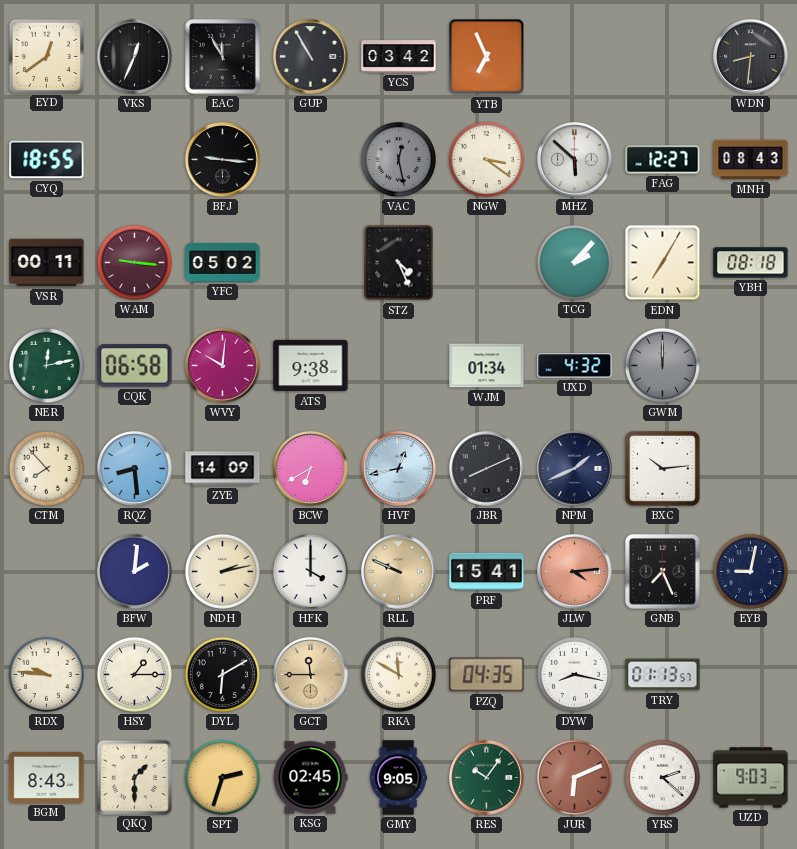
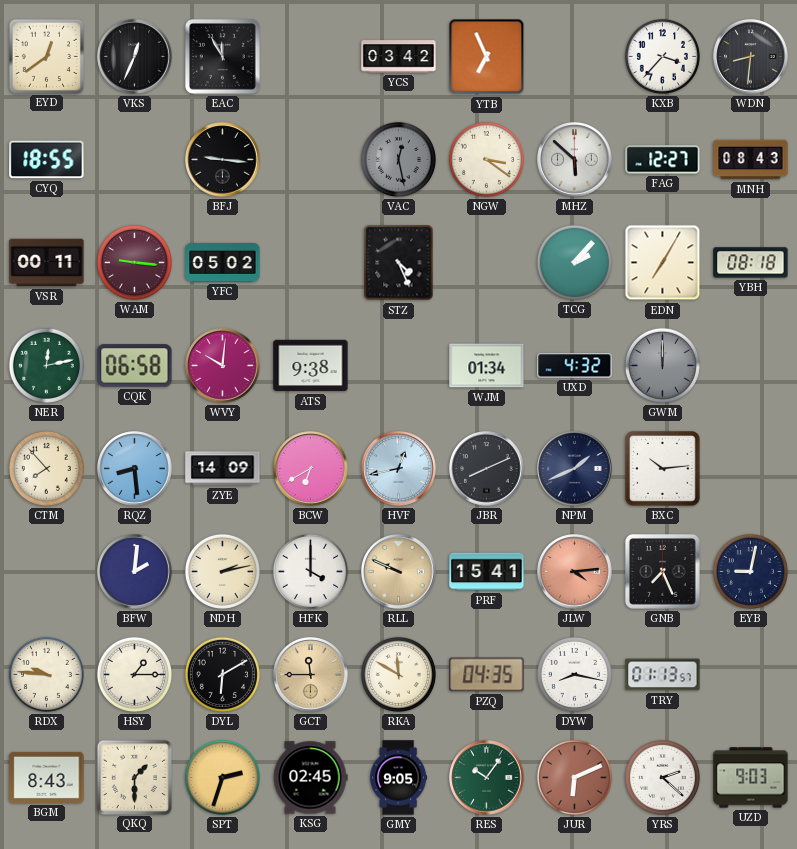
GUP: 10:55 -> none
KXB: none -> 3:37
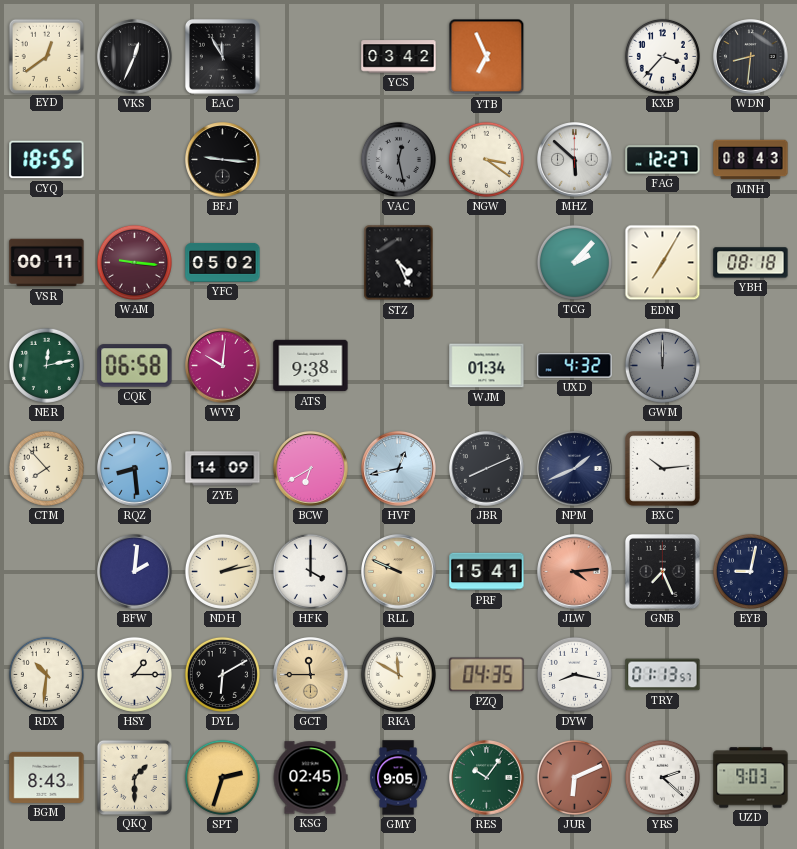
RDX: 9:46 -> 10:31
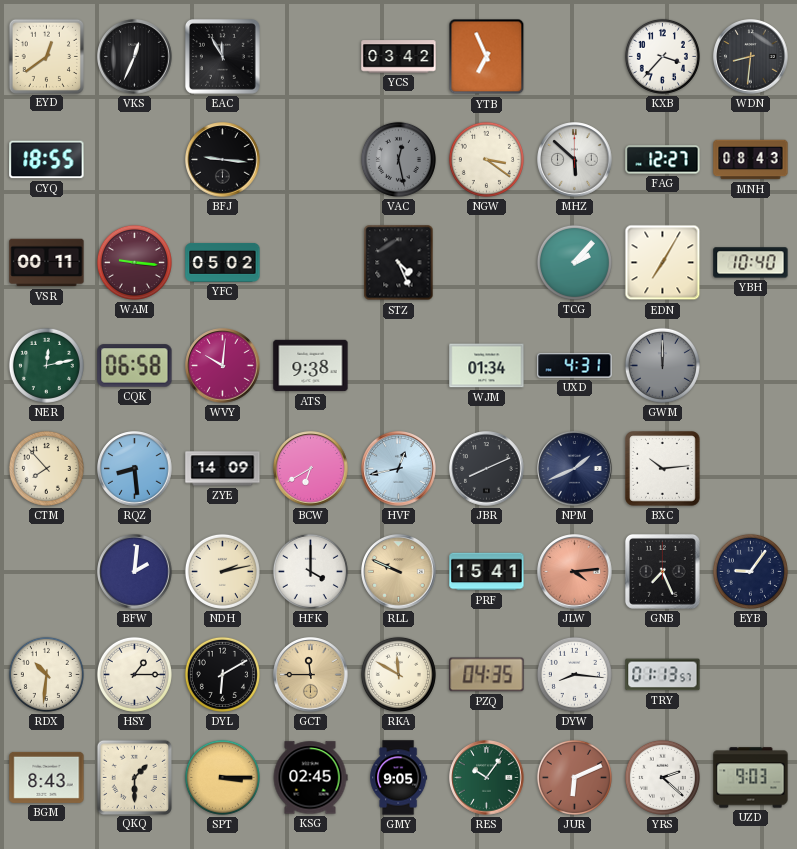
YBH: 08:18 -> 10:40
UXD: 4:32 -> 4:31
EYB: 9:02 -> 9:06
DYW: 8:17 -> 8:16
SPT: 2:33 -> 3:15
